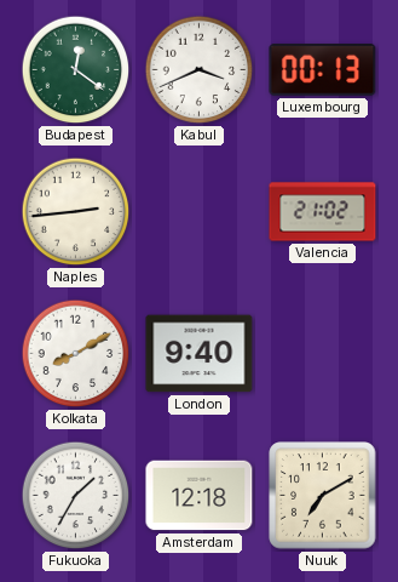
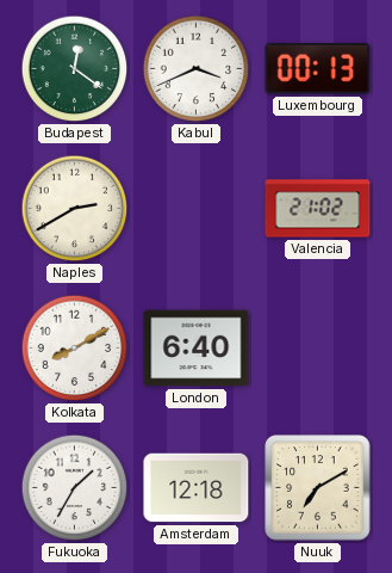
Naples: 2:44 -> 2:40
London: 9:40 -> 6:40
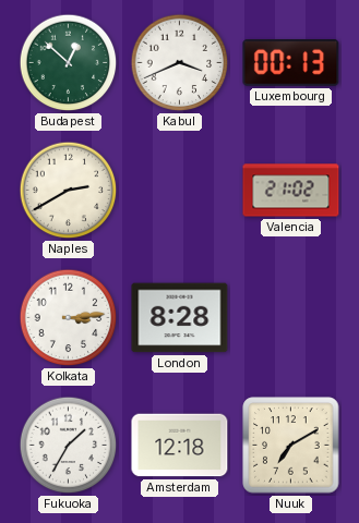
Budapest: 12:21 -> 12:52
Kolkata: 8:10 -> 3:14
London: 6:40 -> 8:28
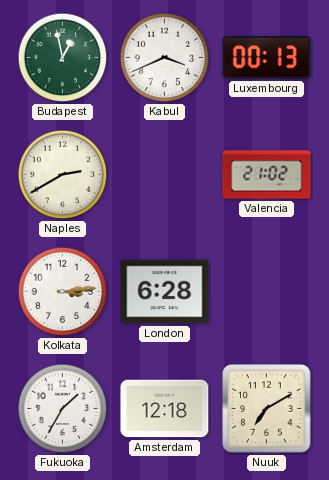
Budapest: 12:52 -> 12:58
London: 8:28 -> 6:28
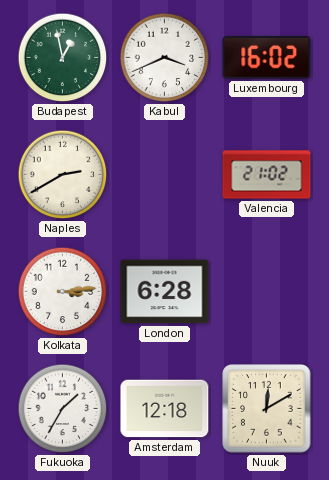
Luxembourg: 00:13 -> 16:02
Nuuk: 7:10 -> 12:10
